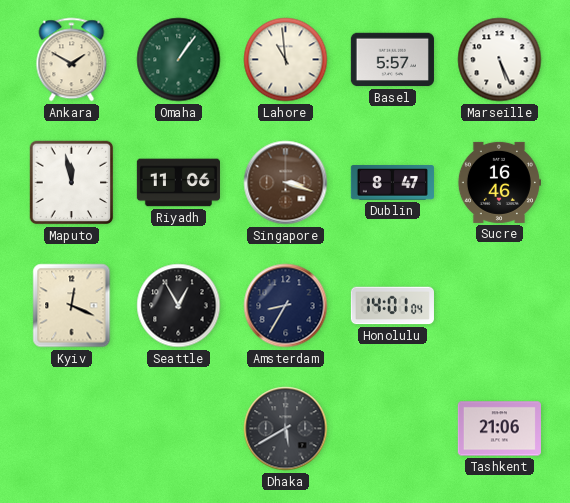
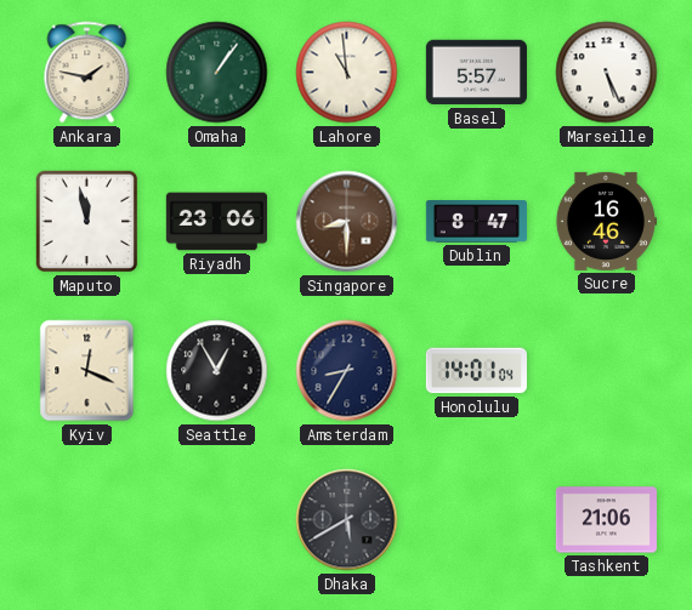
Ankara: 1:50 -> 1:47
Riyadh: 11:06 -> 23:06
Singapore: 3:18 -> 8:30
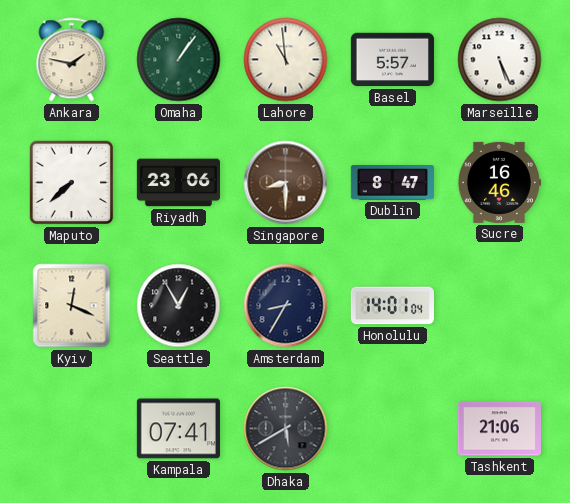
Maputo: 11:58 -> 7:38
Kampala: none -> 07:41
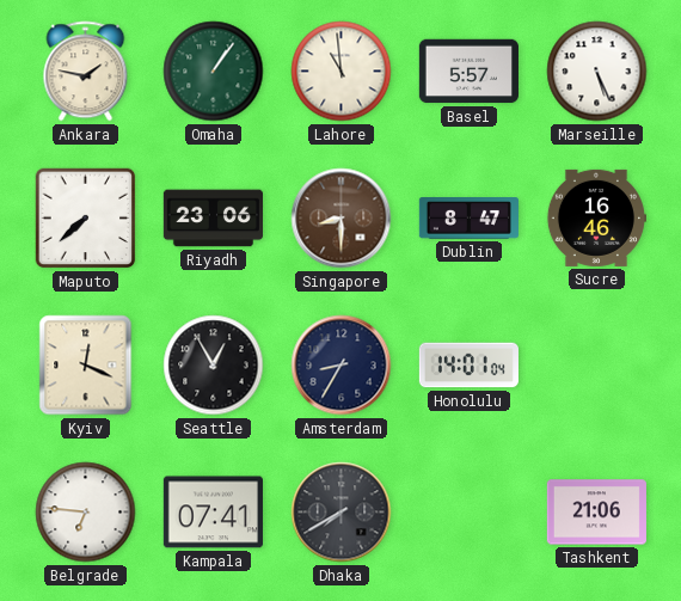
Belgrade: none -> 6:46
Dhaka: 5:40 -> 7:40
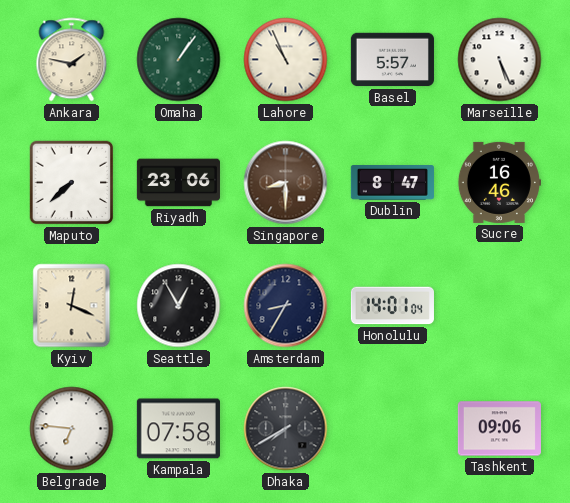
Lahore: 10:59 -> 10:56
Kampala: 07:41 -> 07:58
Tashkent: 21:06 -> 09:06
